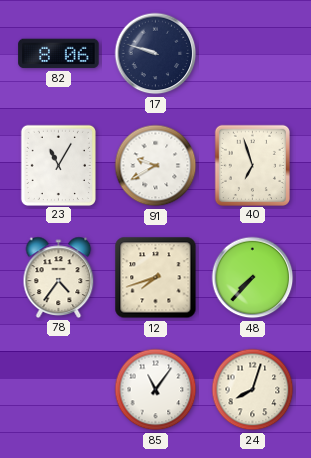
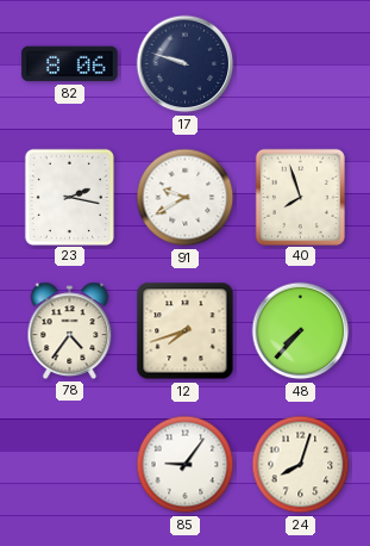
23: 11:05 -> 2:17
40: 6:57 -> 7:57
85: 11:06 -> 9:06
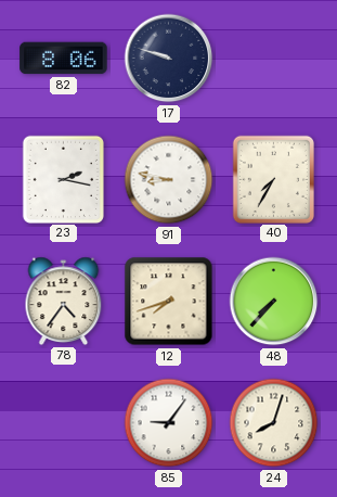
91: 9:40 -> 8:47
40: 7:57 -> 7:35
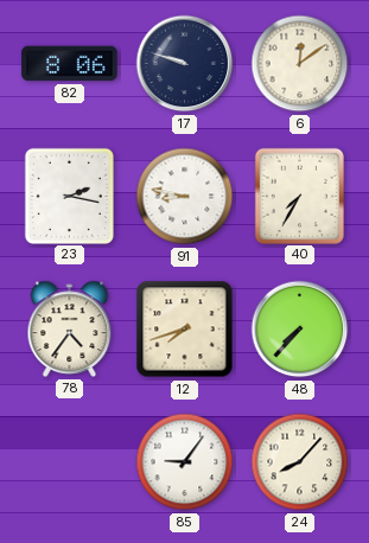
6: none -> 12:09
24: 8:03 -> 8:07
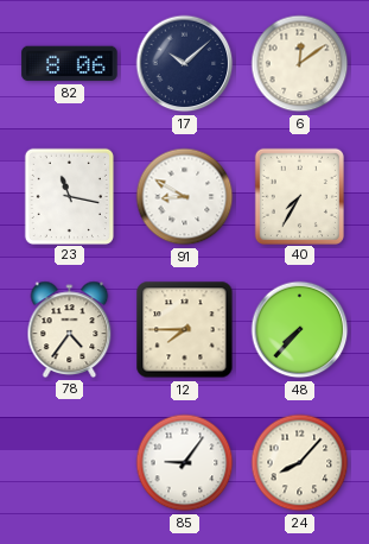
17: 9:48 -> 10:08
23: 2:17 -> 11:17
91: 8:47 -> 8:50
12: 7:42 -> 7:45
